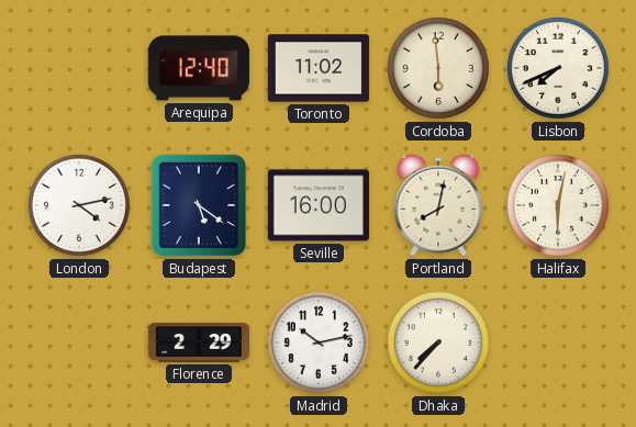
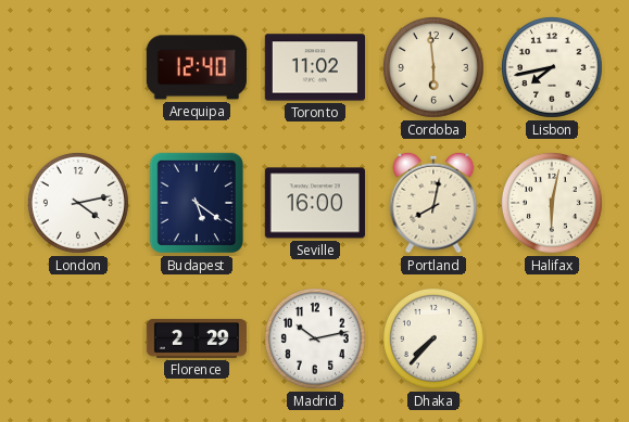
Lisbon: 7:41 -> 7:43
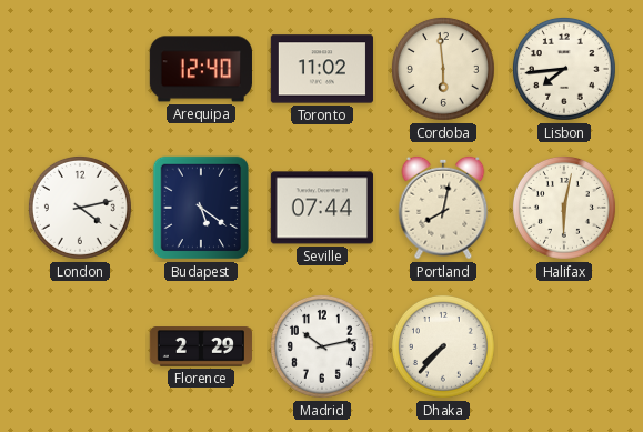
Lisbon: 7:43 -> 7:44
Seville: 16:00 -> 07:44
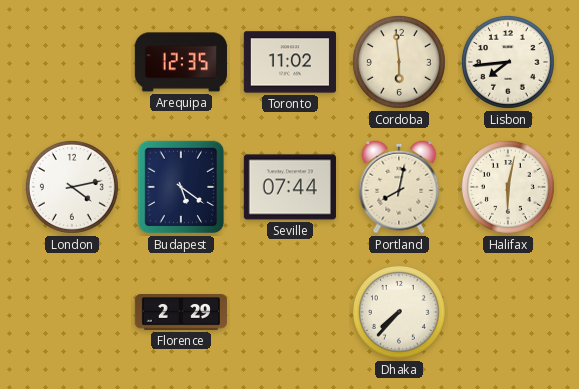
Arequipa: 12:40 -> 12:35
Madrid: 10:13 -> none
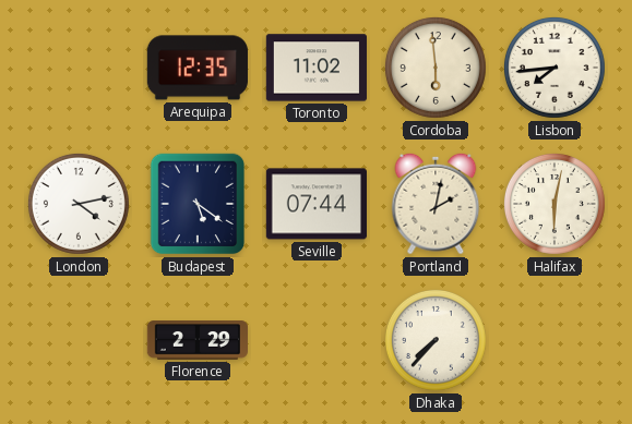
Portland: 8:02 -> 2:02
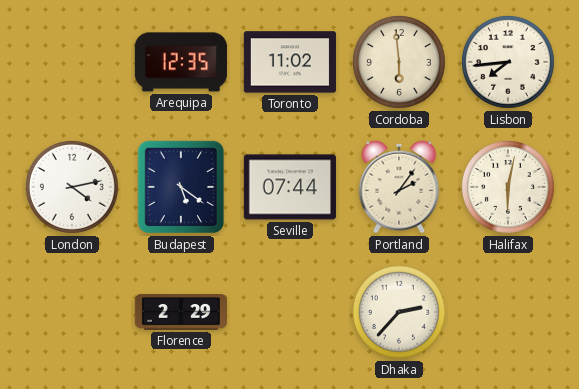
Portland: 2:02 -> 2:06
Dhaka: 7:37 -> 2:37
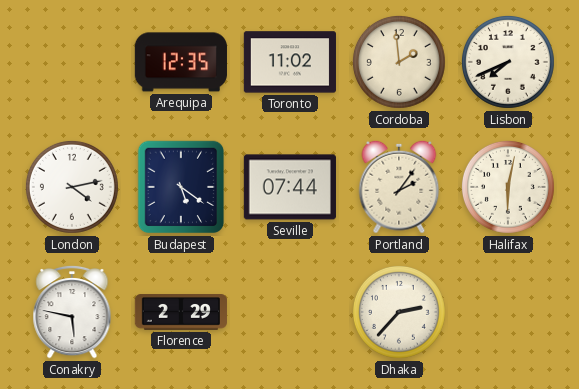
Cordoba: 5:59 -> 1:59
Lisbon: 7:44 -> 7:41
Conakry: none -> 5:47
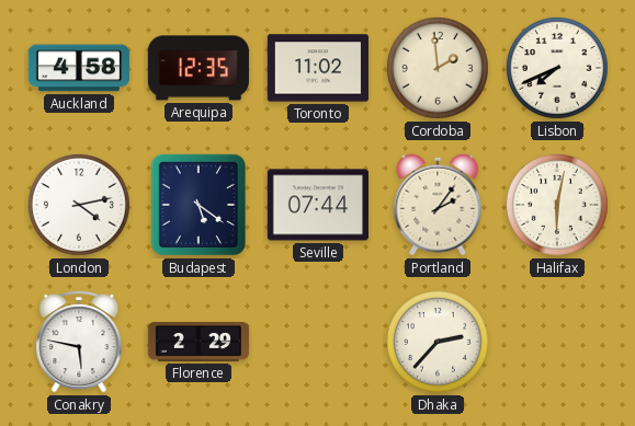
Auckland: none -> 4:58
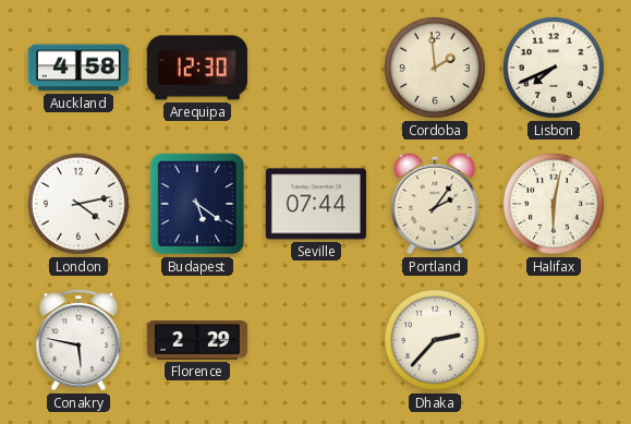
Arequipa: 12:35 -> 12:30
Toronto: 11:02 -> none
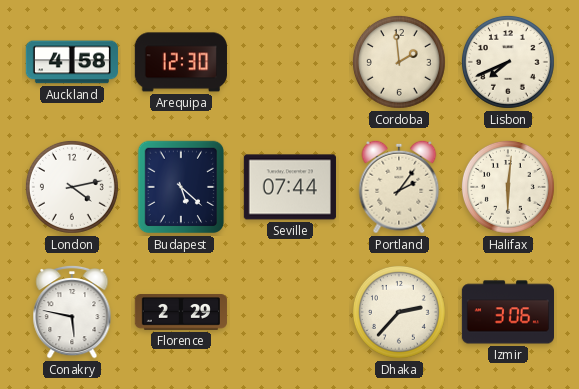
Budapest: 5:21 -> 5:22
Halifax: 6:02 -> 6:01
Izmir: none -> 3:06
